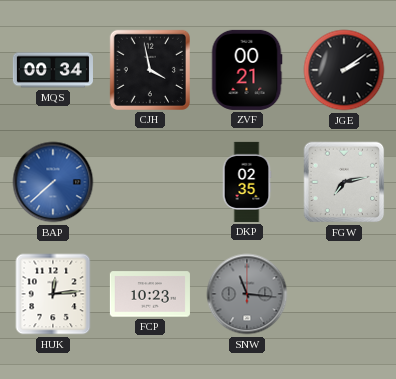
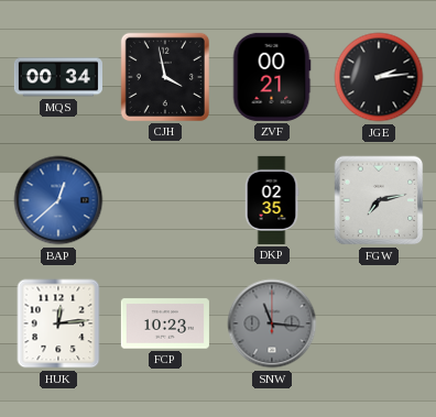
JGE: 2:09 -> 2:14
BAP: 7:38 -> 12:38
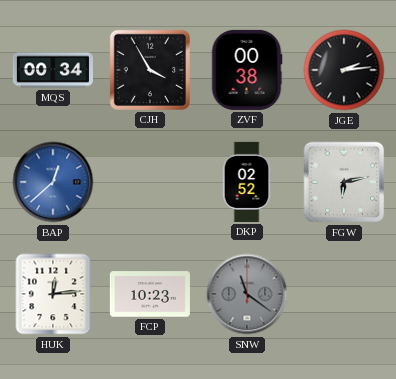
CJH: 3:58 -> 3:55
ZVF: 00:21 -> 00:38
DKP: 02:35 -> 02:52
FGW: 7:13 -> 6:13
SNW: 11:16 -> 11:21
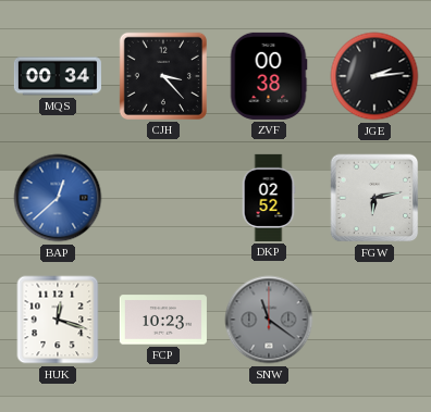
CJH: 3:55 -> 3:23
HUK: 12:14 -> 12:18
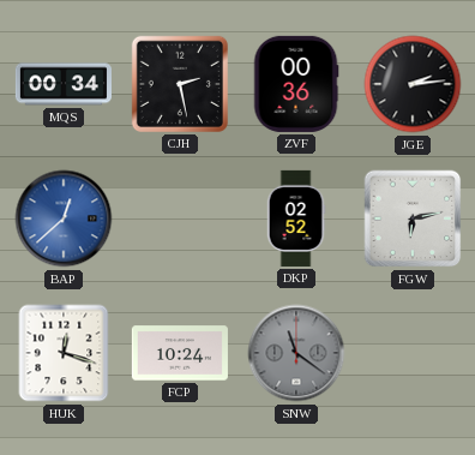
CJH: 3:23 -> 2:28
ZVF: 00:38 -> 00:36
FCP: 10:23 -> 10:24
